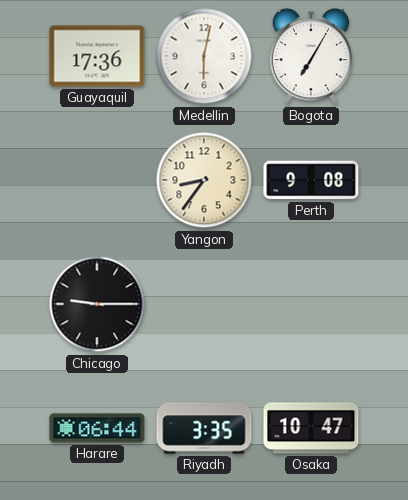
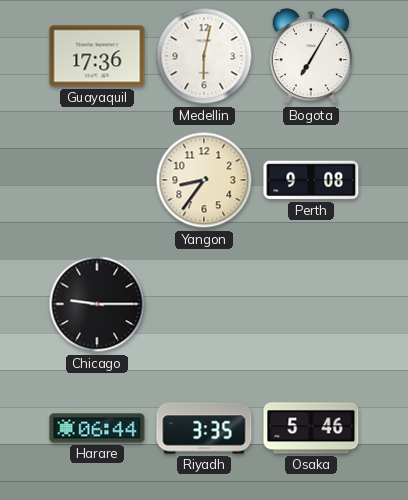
Osaka: 10:47 -> 5:46
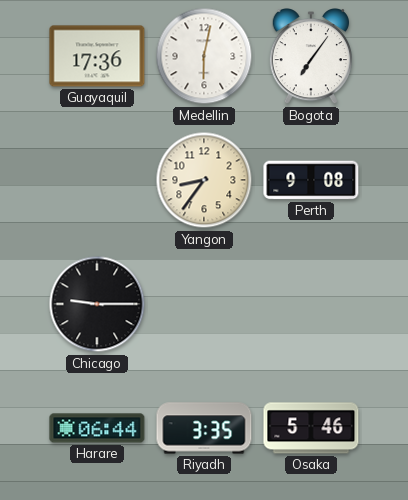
Bogota: 7:05 -> 7:06
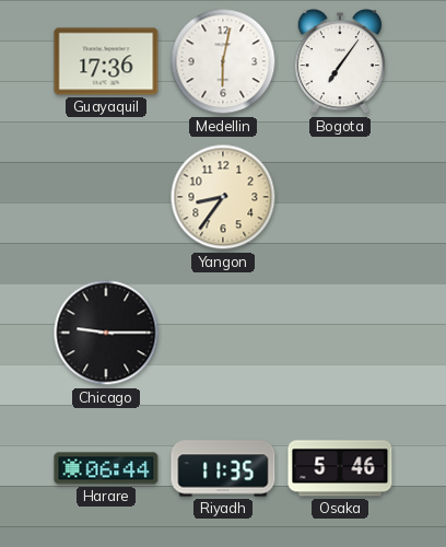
Perth: 9:08 -> none
Riyadh: 3:35 -> 11:35
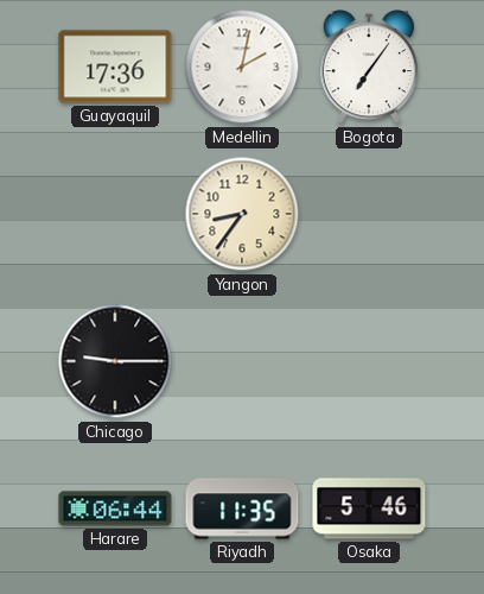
Medellin: 6:02 -> 2:02
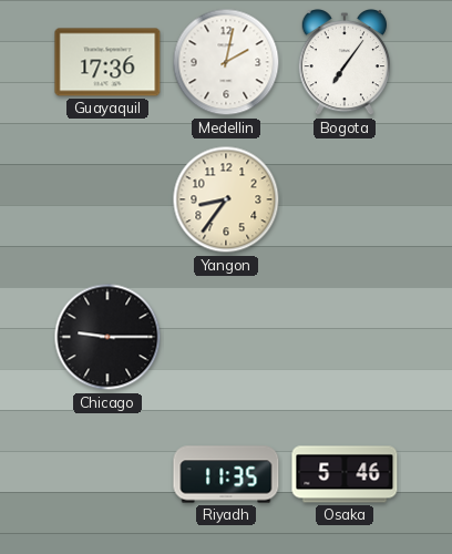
Harare: 06:44 -> none
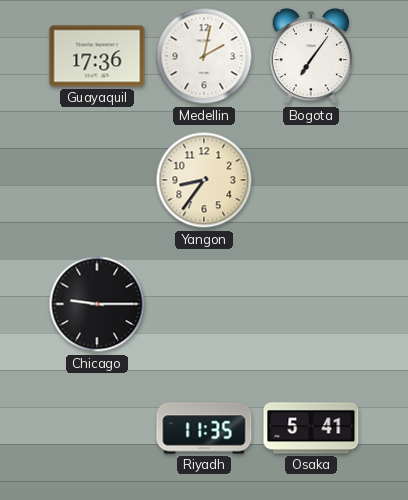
Osaka: 5:46 -> 5:41
